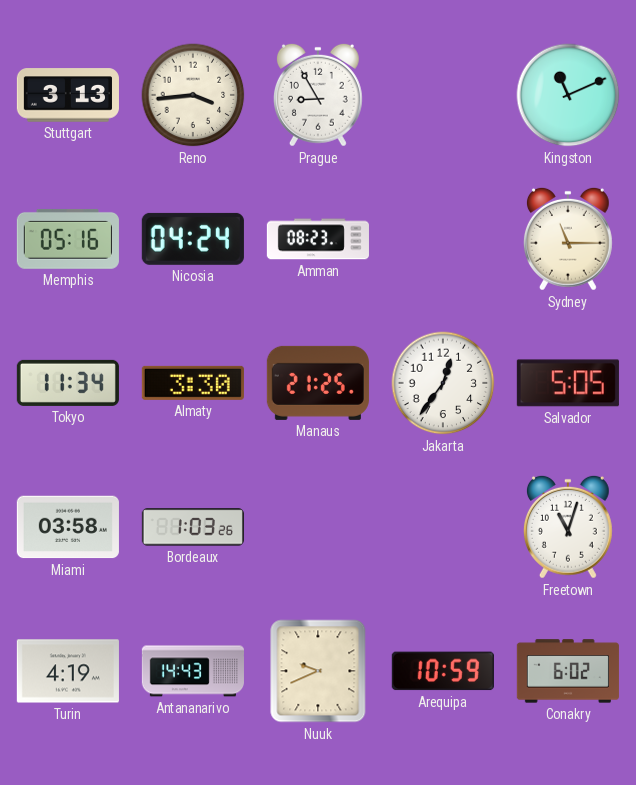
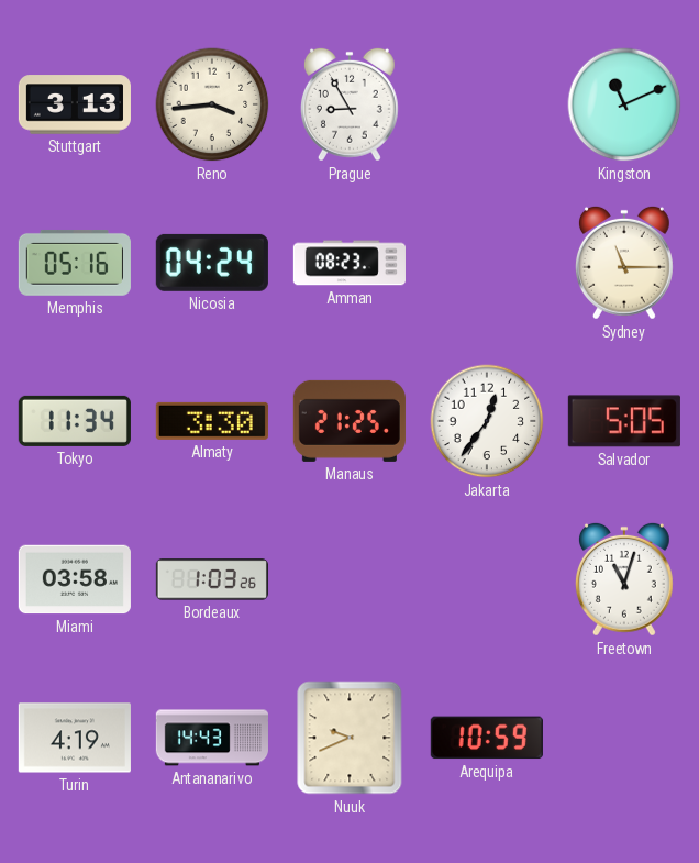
Conakry: 6:02 -> none
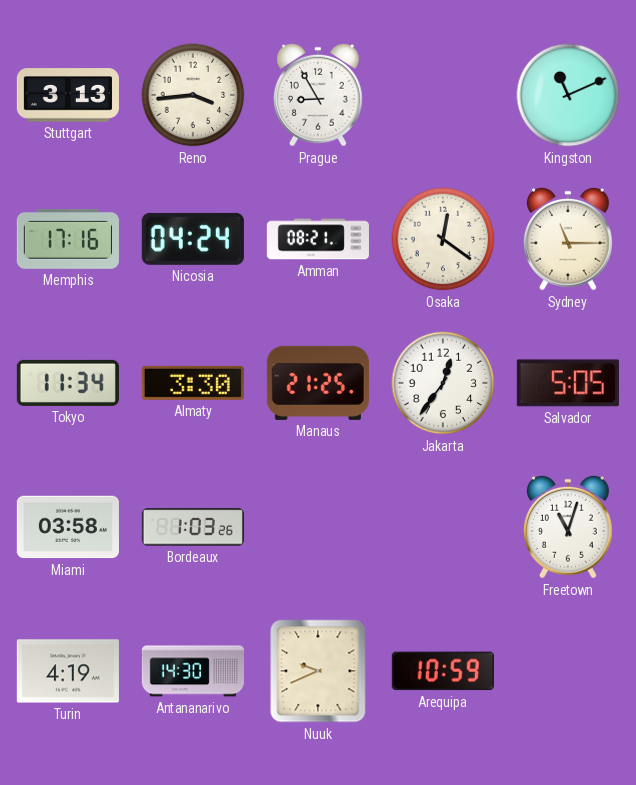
Memphis: 05:16 -> 17:16
Amman: 08:23 -> 08:21
Osaka: none -> 12:21
Antananarivo: 14:43 -> 14:30
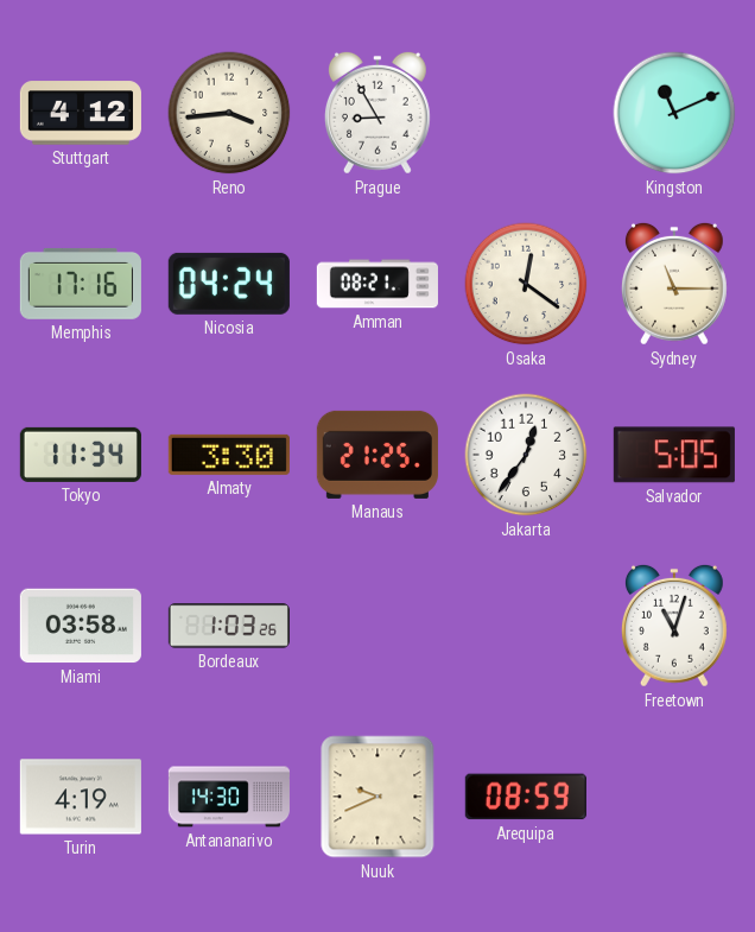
Stuttgart: 3:13 -> 4:12
Arequipa: 10:59 -> 08:59
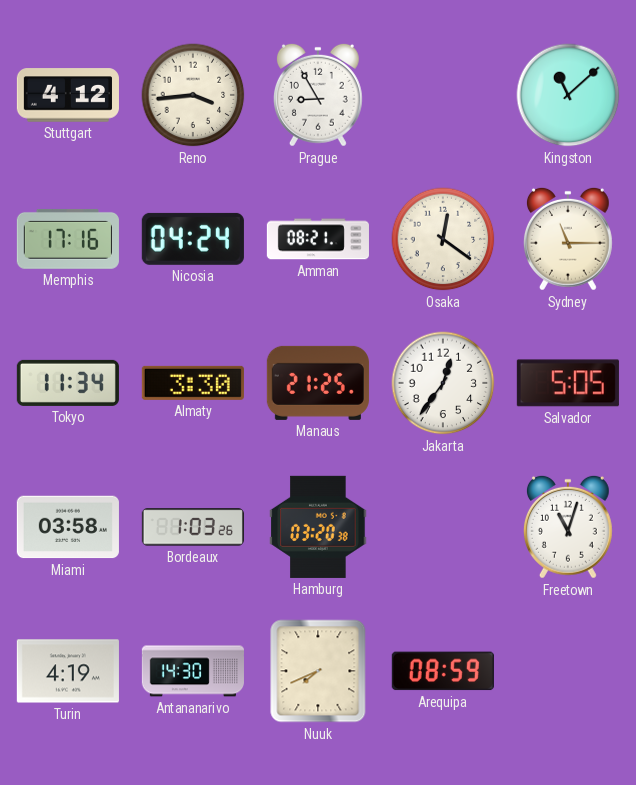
Kingston: 11:11 -> 11:08
Hamburg: none -> 03:20
Nuuk: 9:41 -> 7:41
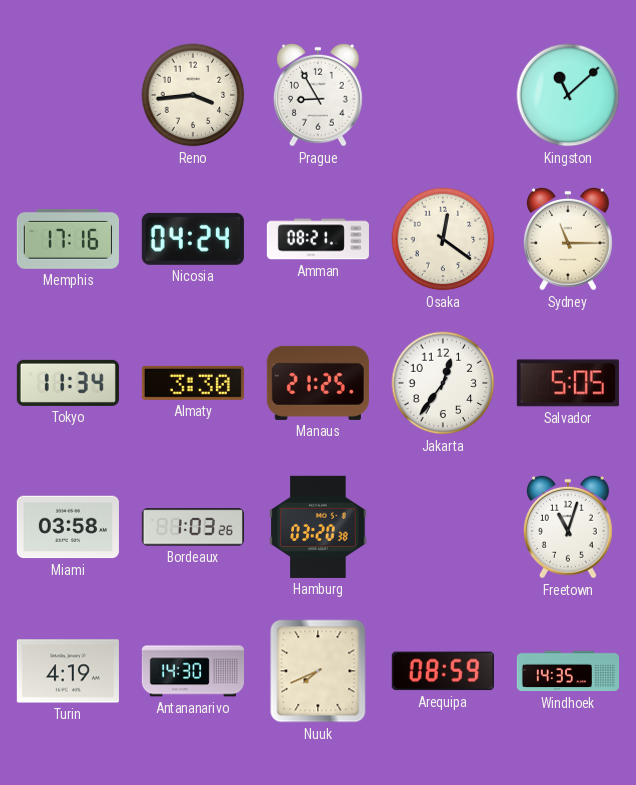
Stuttgart: 4:12 -> none
Windhoek: none -> 14:35
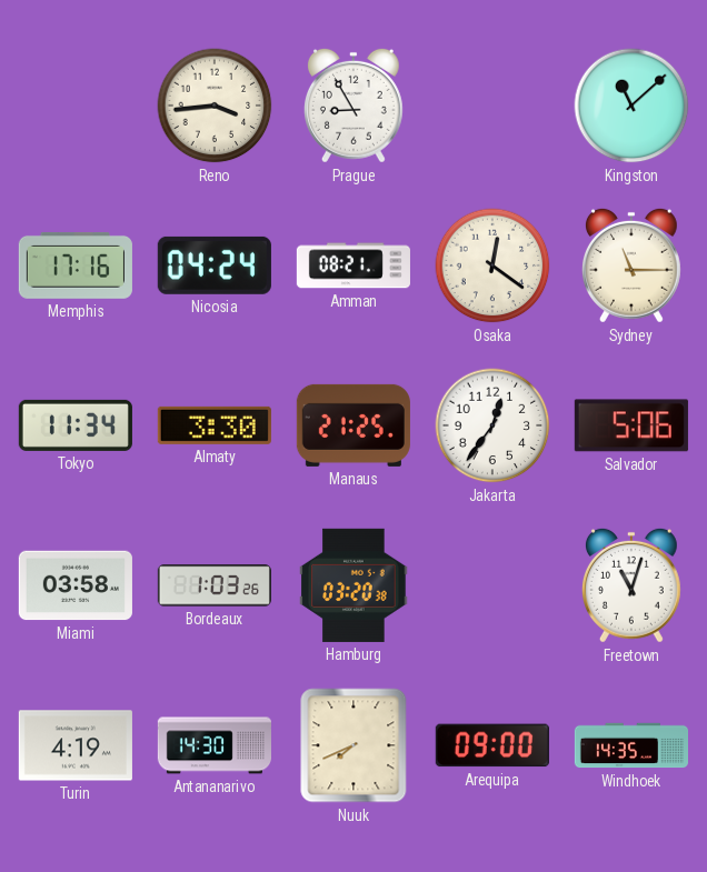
Salvador: 5:05 -> 5:06
Arequipa: 08:59 -> 09:00
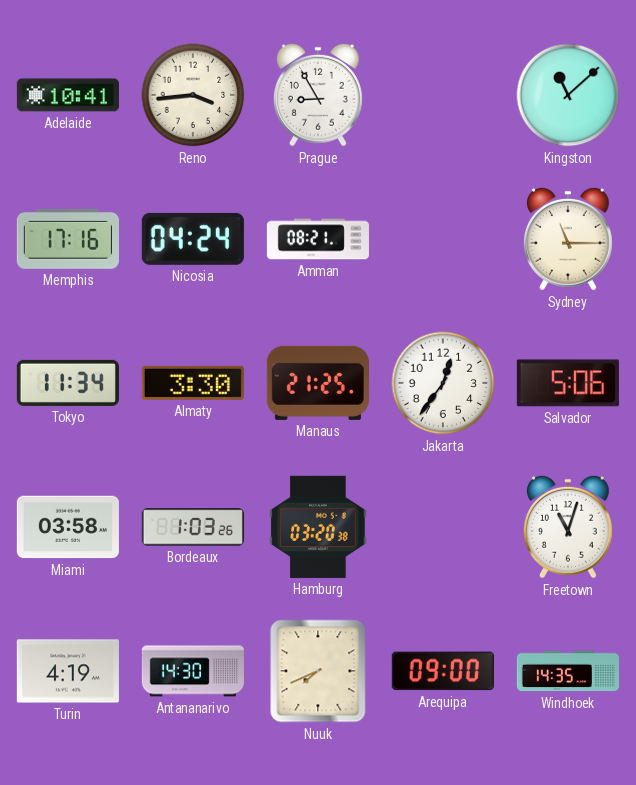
Adelaide: none -> 10:41
Osaka: 12:21 -> none
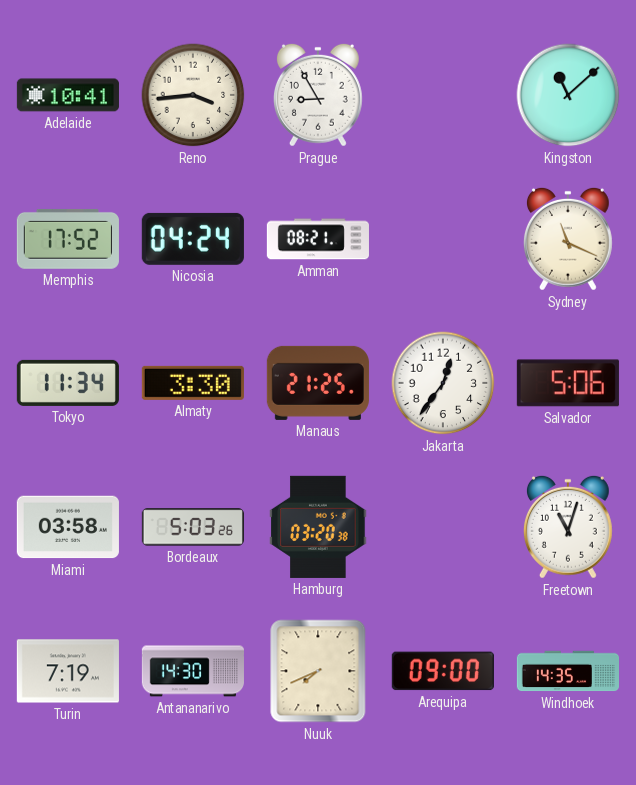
Memphis: 17:16 -> 17:52
Sydney: 11:15 -> 11:19
Bordeaux: 1:03 -> 5:03
Turin: 4:19 -> 7:19
